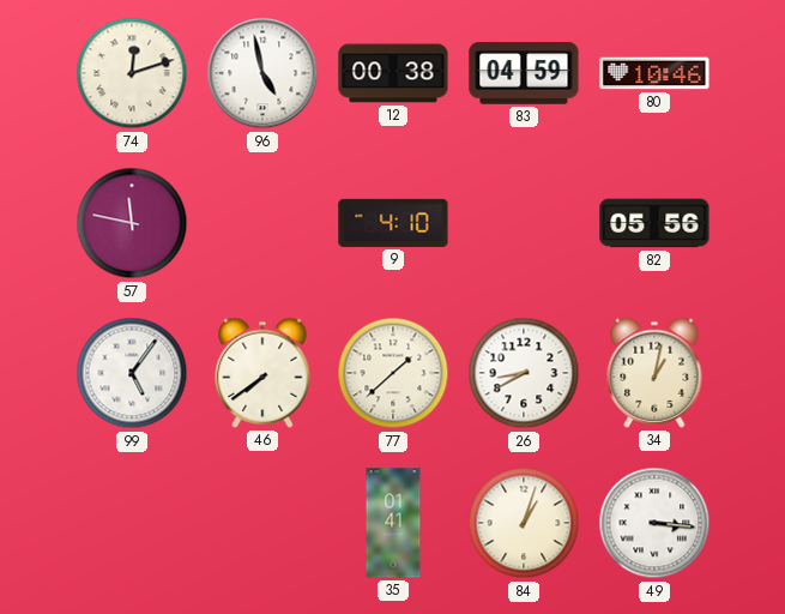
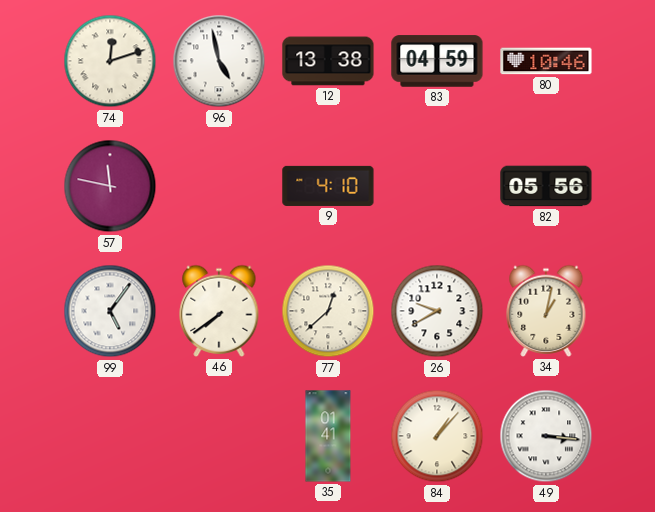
12: 00:38 -> 13:38
77: 1:38 -> 12:38
26: 8:40 -> 9:40
84: 1:03 -> 1:07
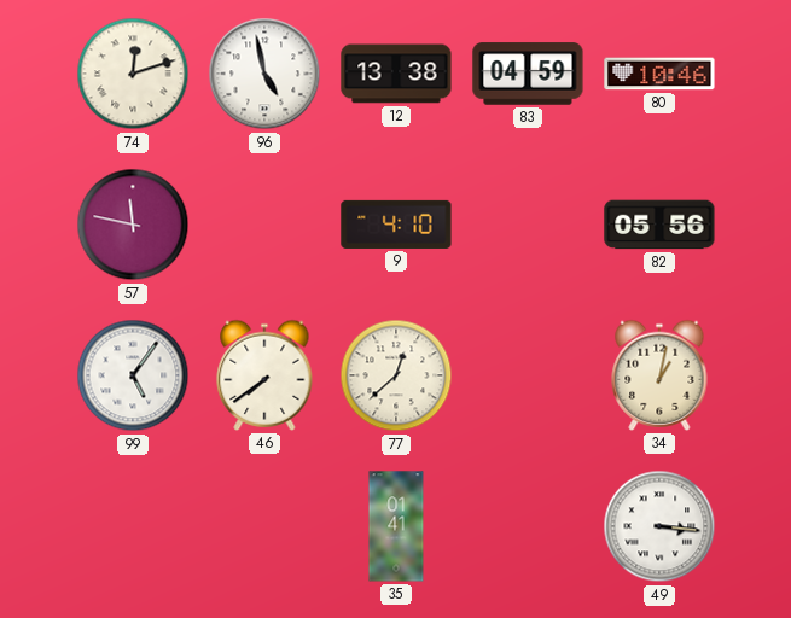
26: 9:40 -> none
84: 1:07 -> none
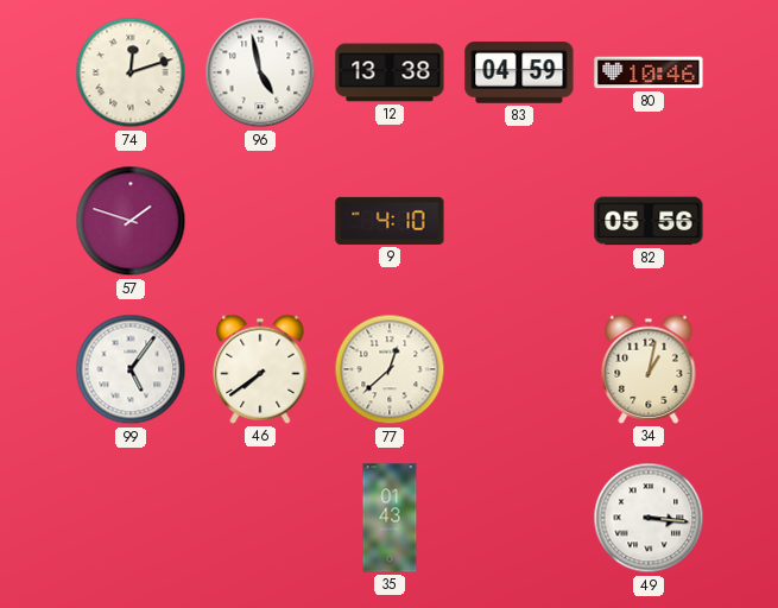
57: 11:47 -> 1:48
35: 01:41 -> 01:43
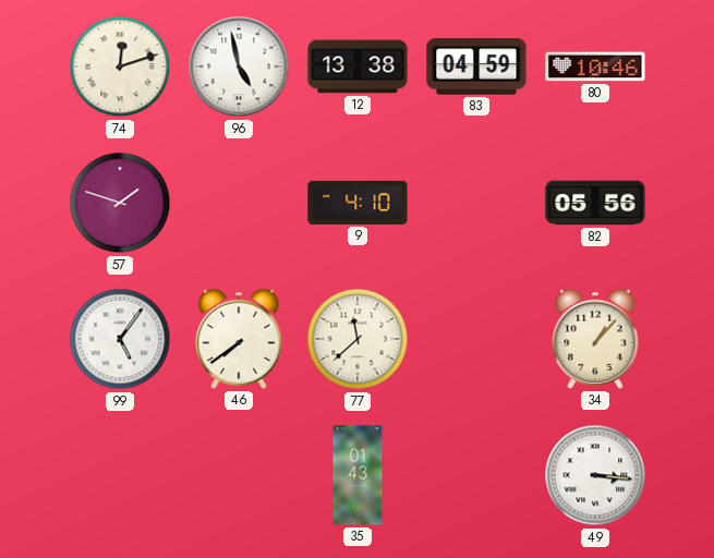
77: 12:38 -> 11:38
34: 1:02 -> 1:07
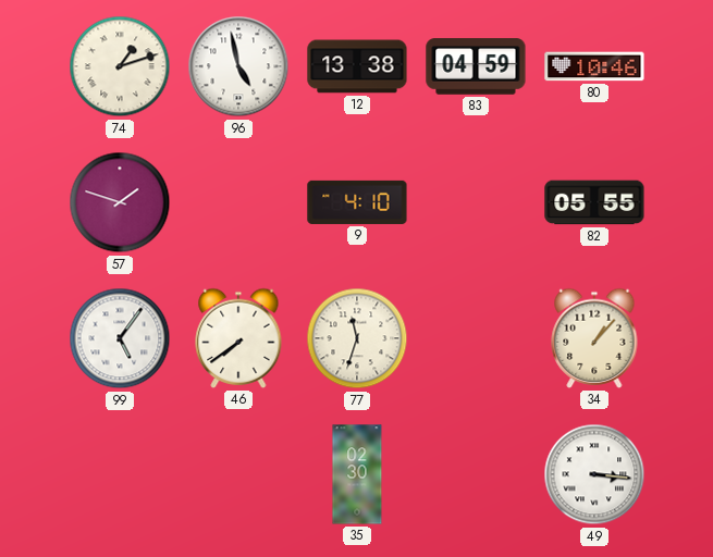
74: 12:12 -> 1:12
82: 05:56 -> 05:55
77: 11:38 -> 11:33
35: 01:43 -> 02:30
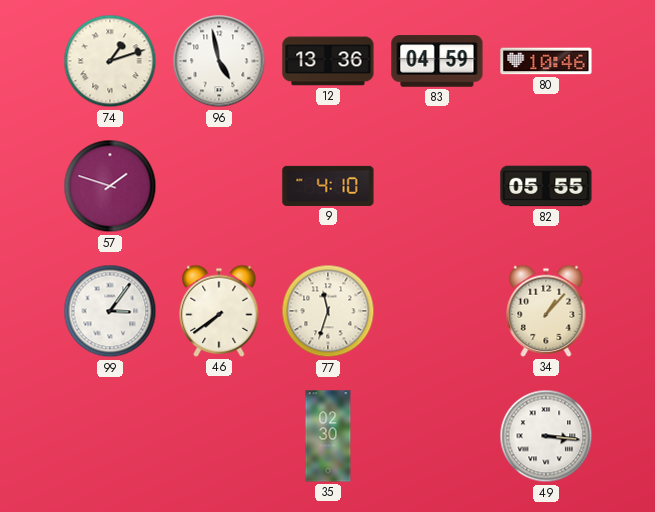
12: 13:38 -> 13:36
99: 5:06 -> 3:06
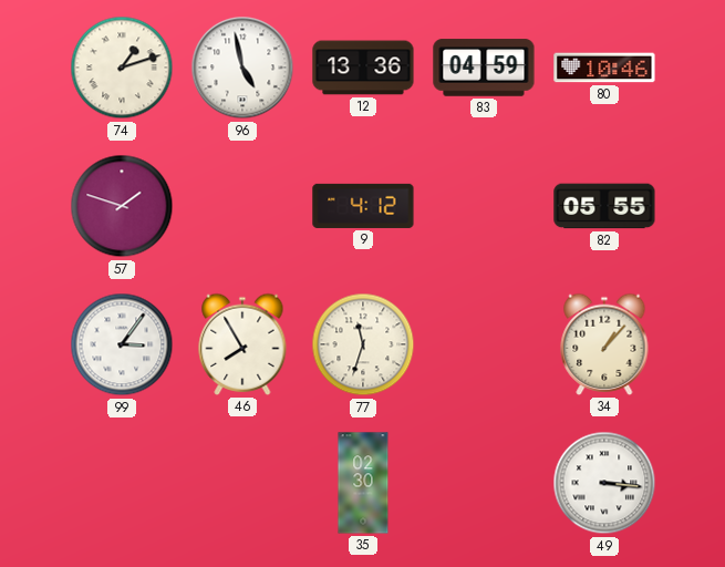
9: 4:10 -> 4:12
46: 7:39 -> 7:55
